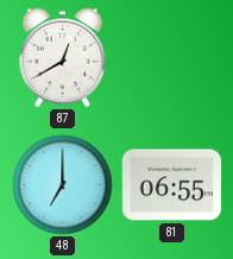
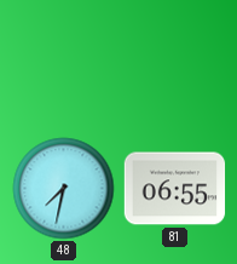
87: 12:40 -> none
48: 7:00 -> 7:32
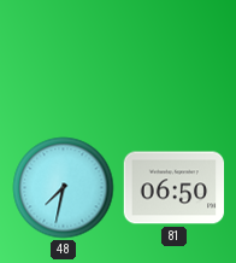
81: 06:55 -> 06:50
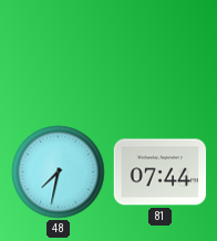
81: 06:50 -> 07:44
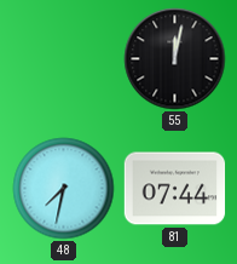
55: none -> 12:02
